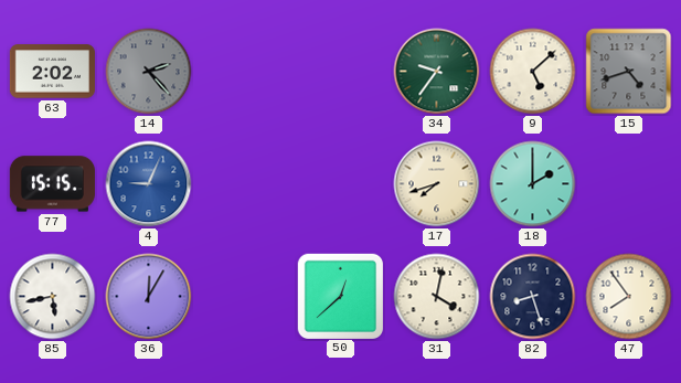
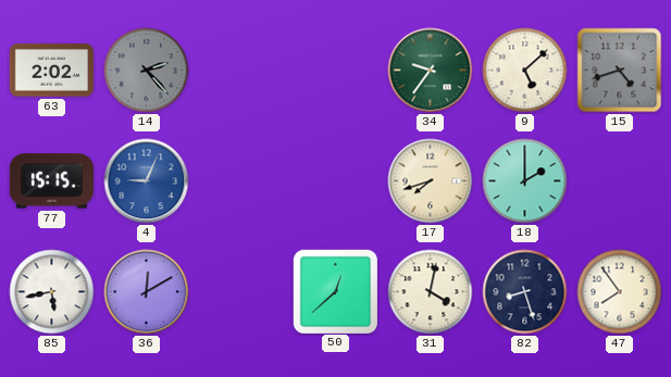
36: 12:05 -> 12:10
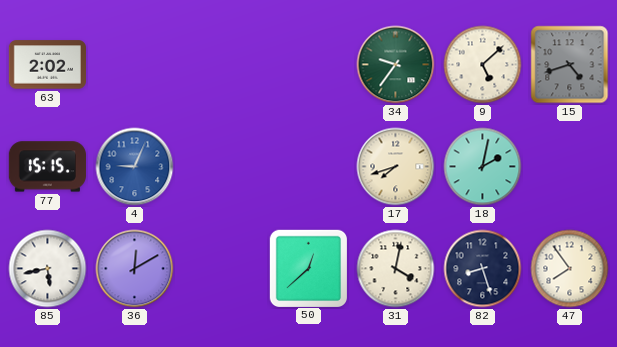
14: 2:23 -> none
18: 2:00 -> 2:02
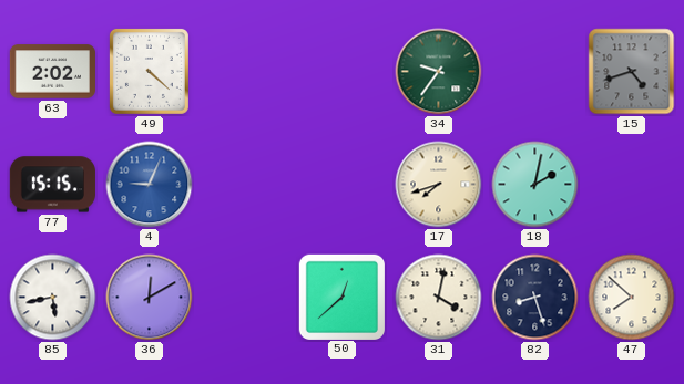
49: none -> 4:22
9: 5:08 -> none
47: 7:54 -> 7:52
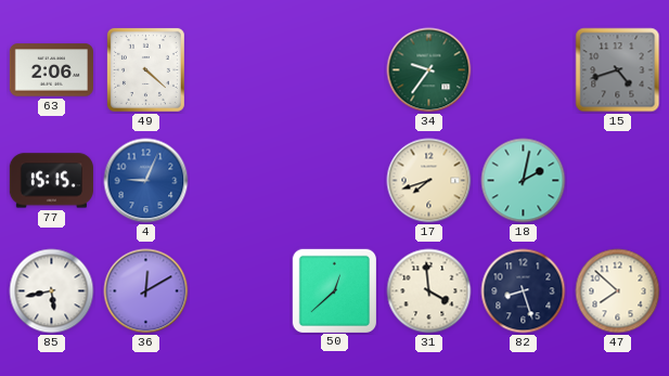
63: 2:02 -> 2:06
31: 4:02 -> 3:59
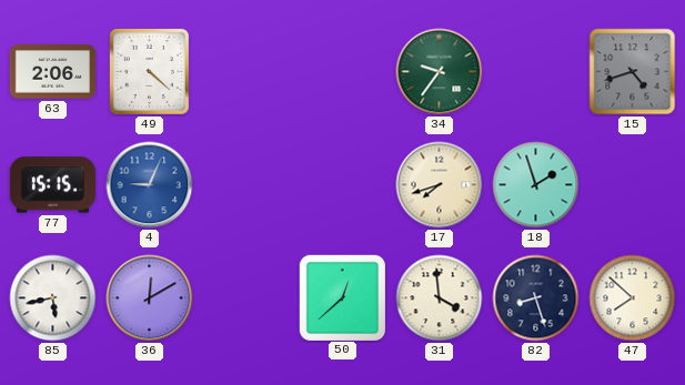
18: 2:02 -> 1:57
